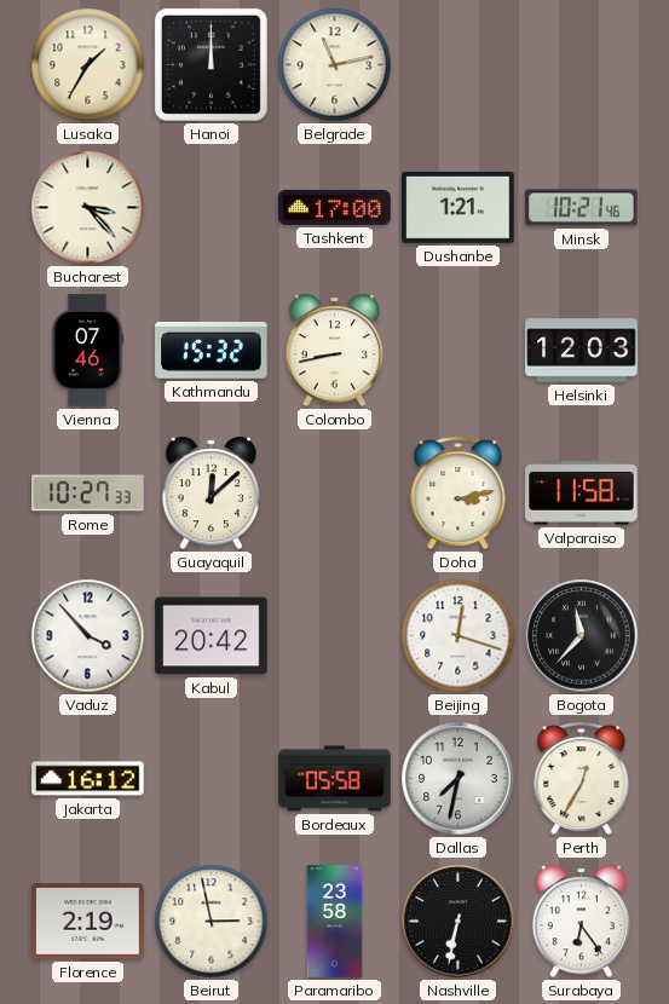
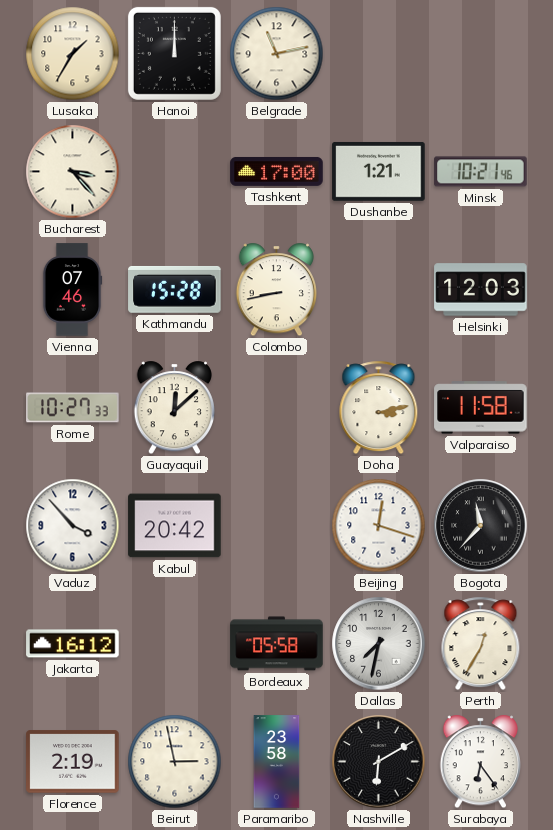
Kathmandu: 15:32 -> 15:28
Nashville: 6:32 -> 6:10
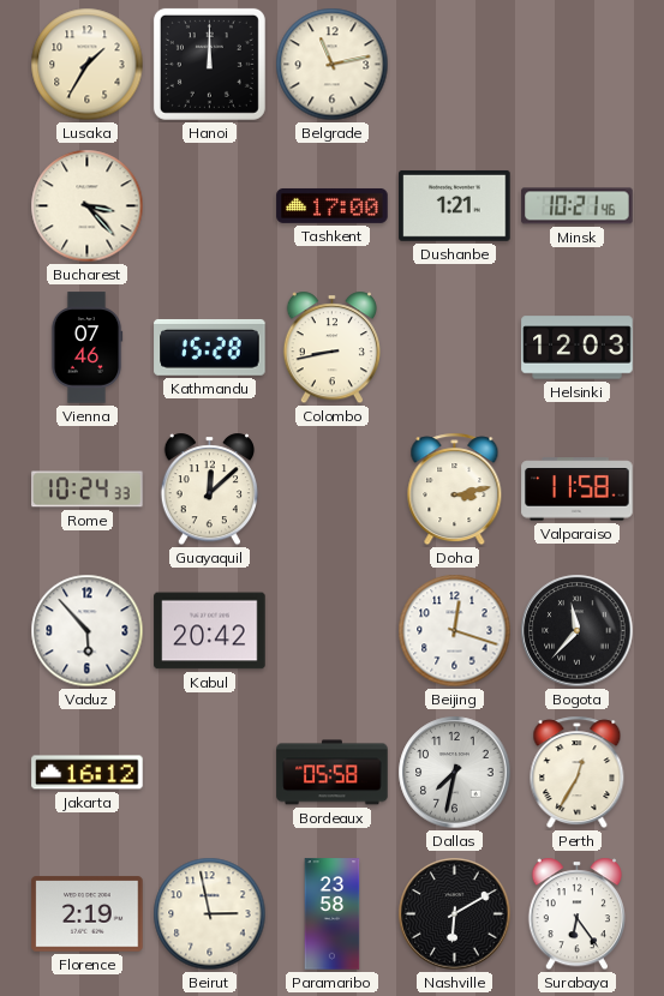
Rome: 10:27 -> 10:24
Vaduz: 3:53 -> 5:53
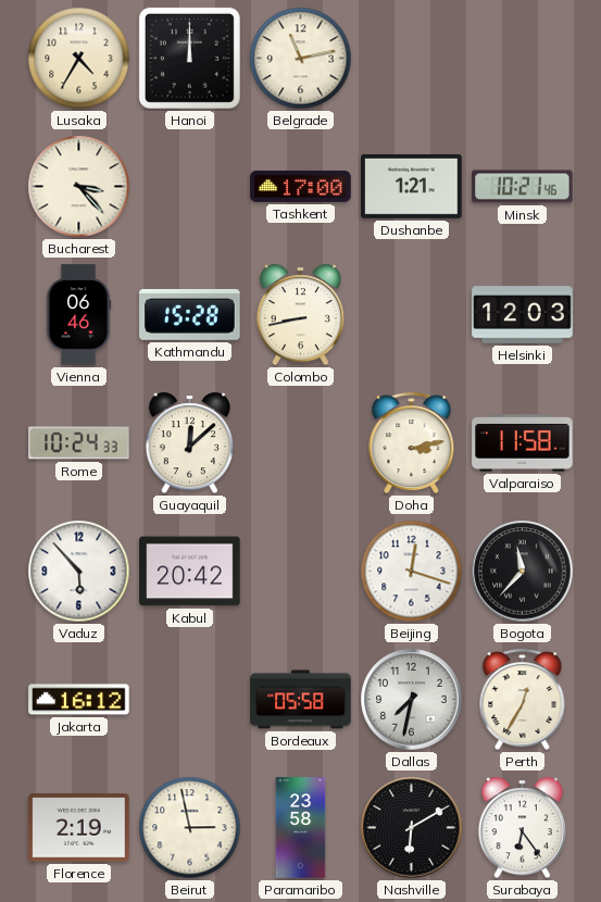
Lusaka: 1:35 -> 4:35
Vienna: 07:46 -> 06:46
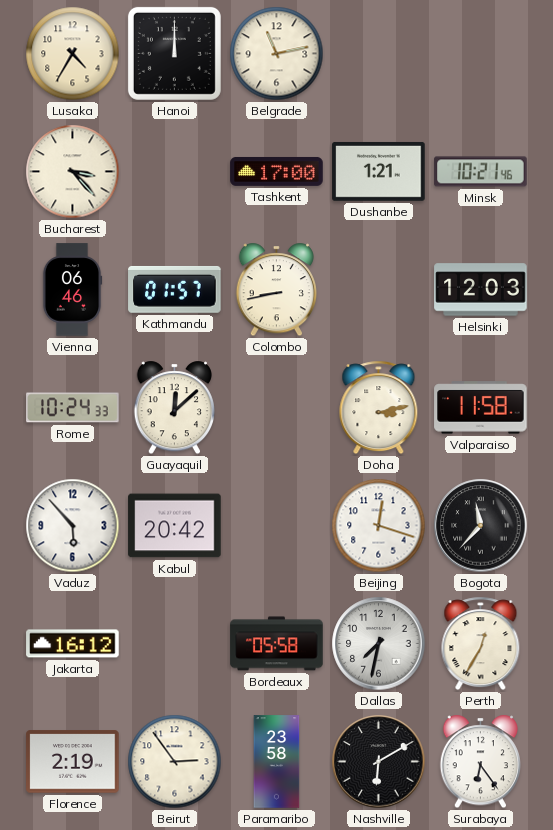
Kathmandu: 15:28 -> 01:57
Beirut: 2:58 -> 2:54
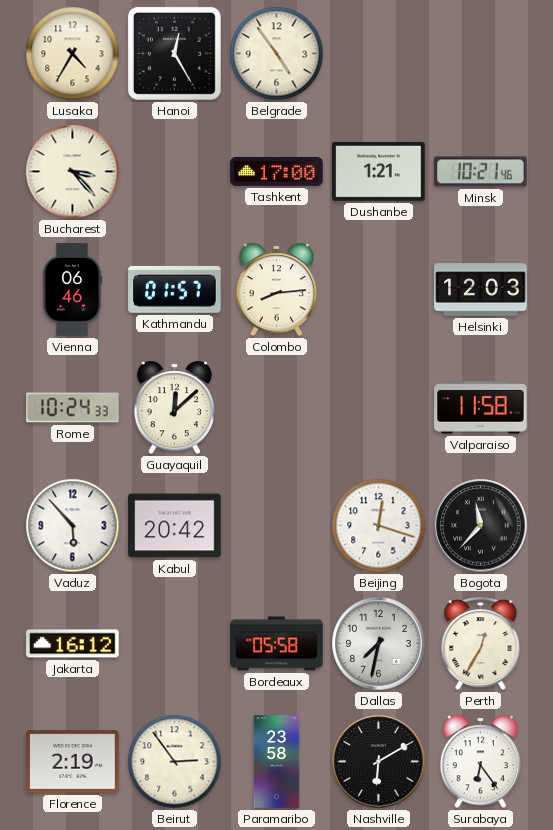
Hanoi: 12:00 -> 12:25
Belgrade: 11:13 -> 4:54
Colombo: 8:43 -> 8:14
Doha: 3:13 -> none
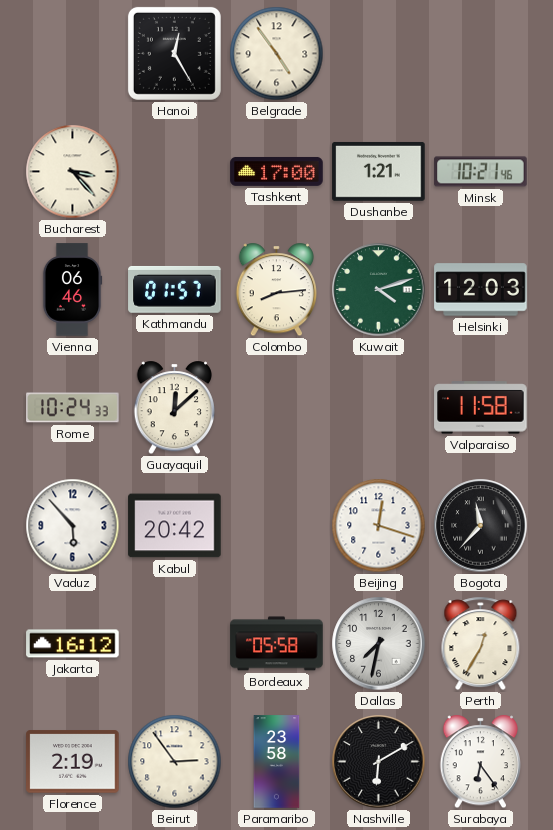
Lusaka: 4:35 -> none
Kuwait: none -> 4:12
